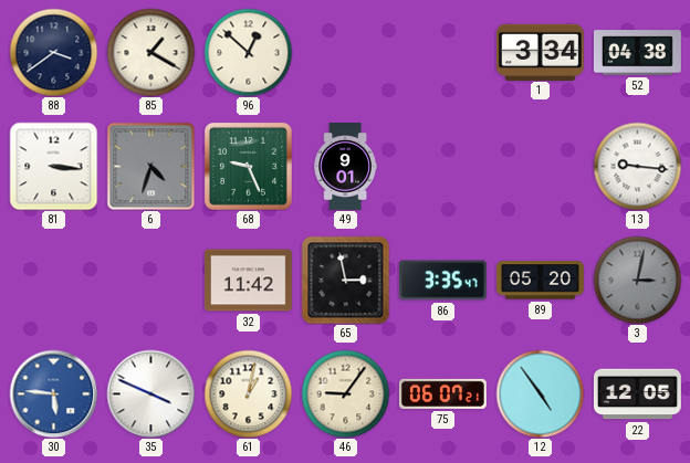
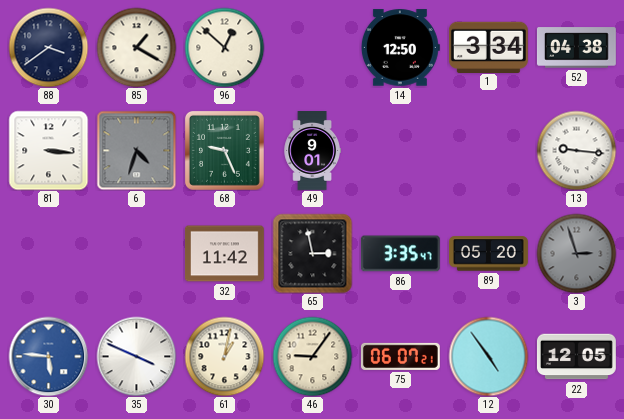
14: none -> 12:50
3: 3:02 -> 2:57
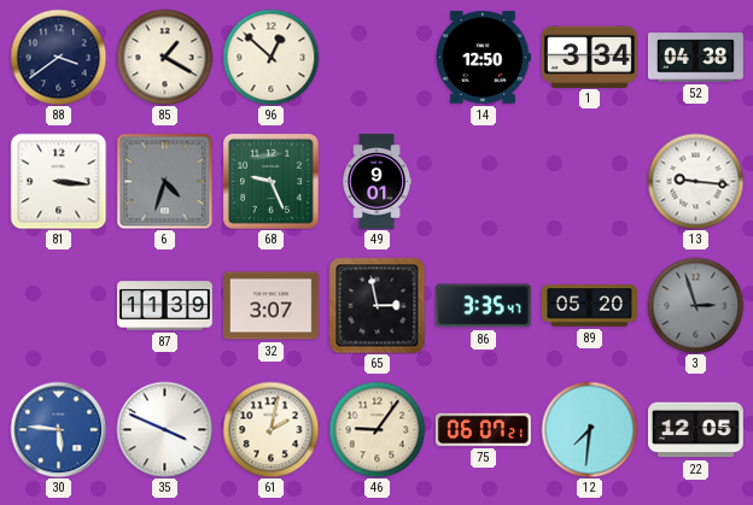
87: none -> 11:39
32: 11:42 -> 3:07
61: 1:02 -> 2:02
12: 4:54 -> 7:31
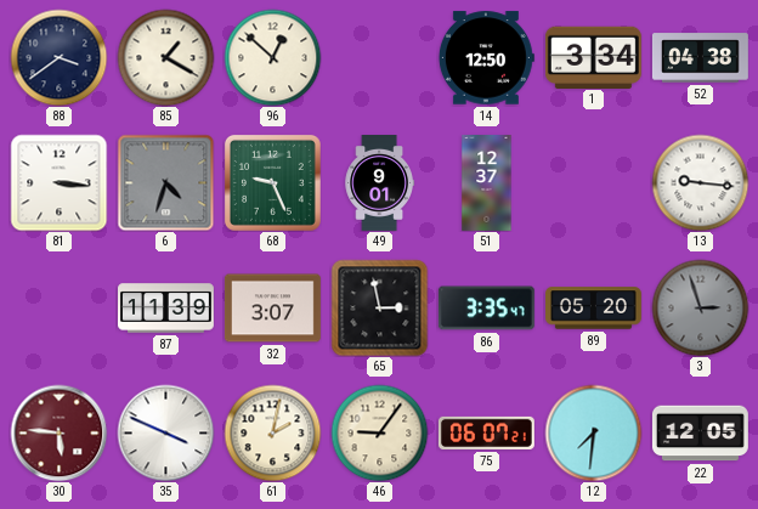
51: none -> 12:37
30 dial: blue -> burgundy
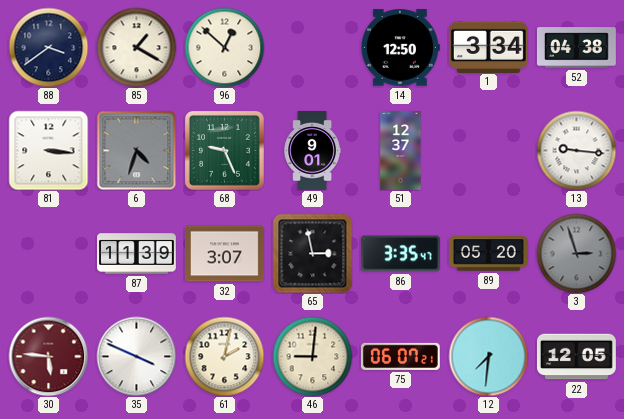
46: 9:06 -> 9:01
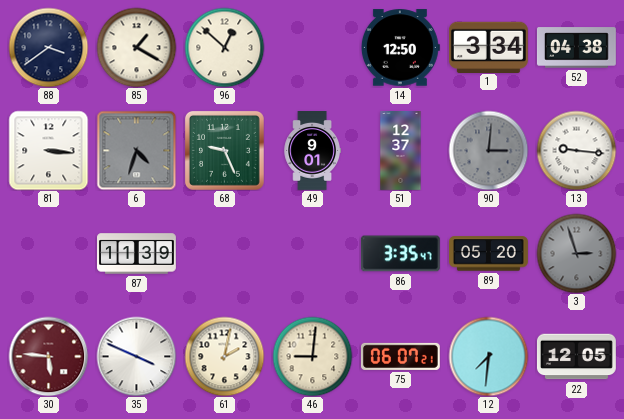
90: none -> 3:01
32: 3:07 -> none
65: 2:58 -> none
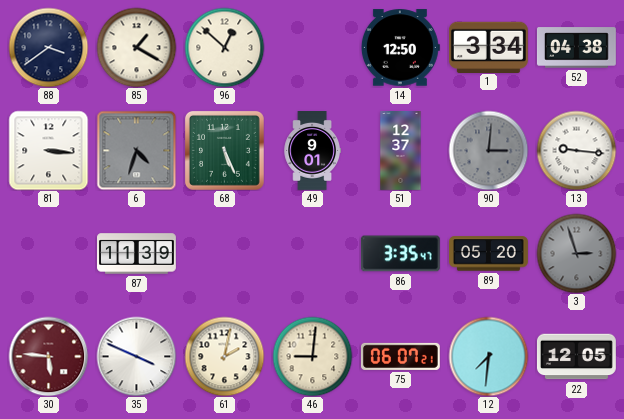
68: 9:26 -> 5:26
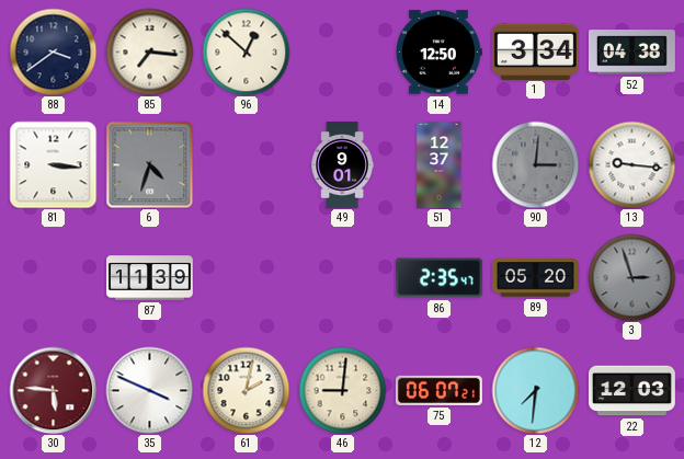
85: 1:20 -> 7:16
68: 5:26 -> none
86: 3:35 -> 2:35
22: 12:05 -> 12:03
